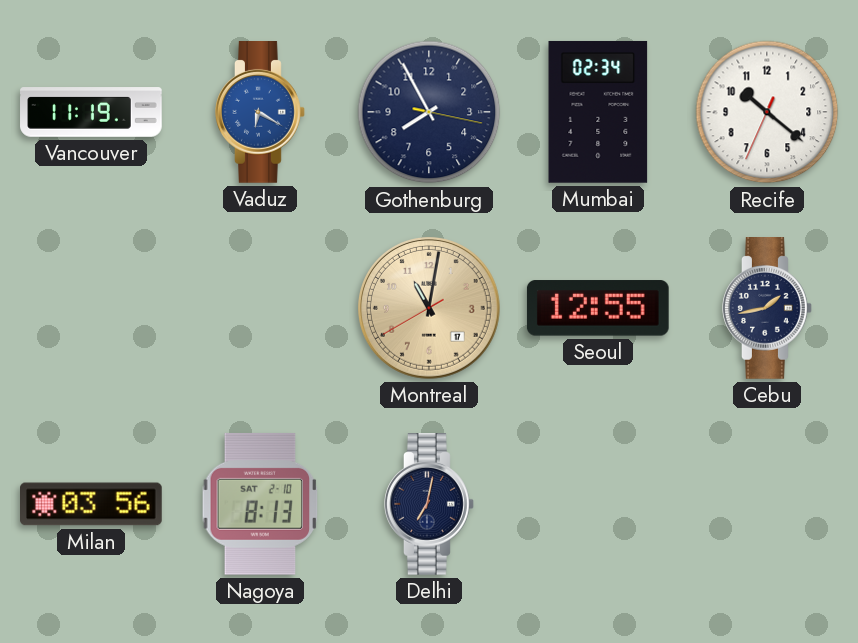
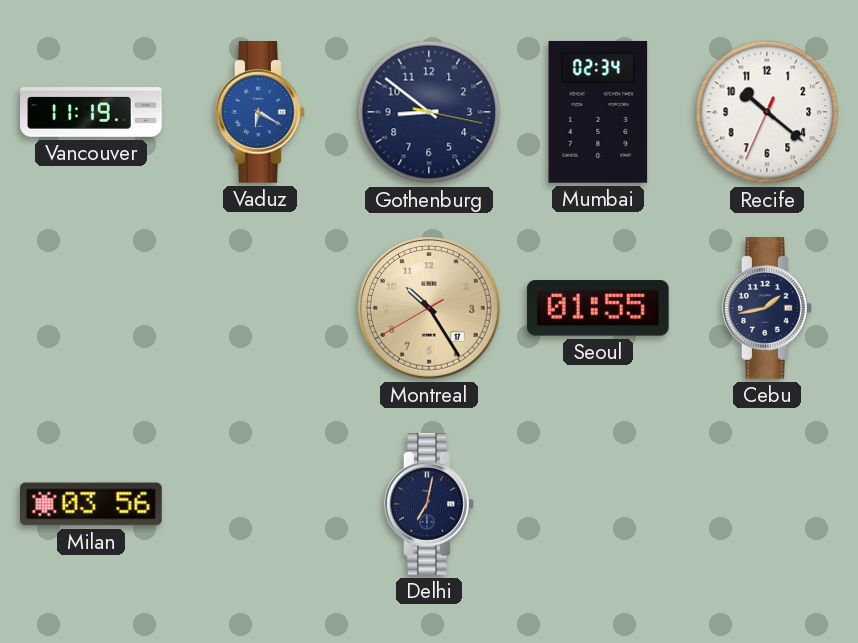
Gothenburg: 7:55 -> 8:51
Montreal: 11:01 -> 10:24
Seoul: 12:55 -> 01:55
Nagoya: 8:13 -> none
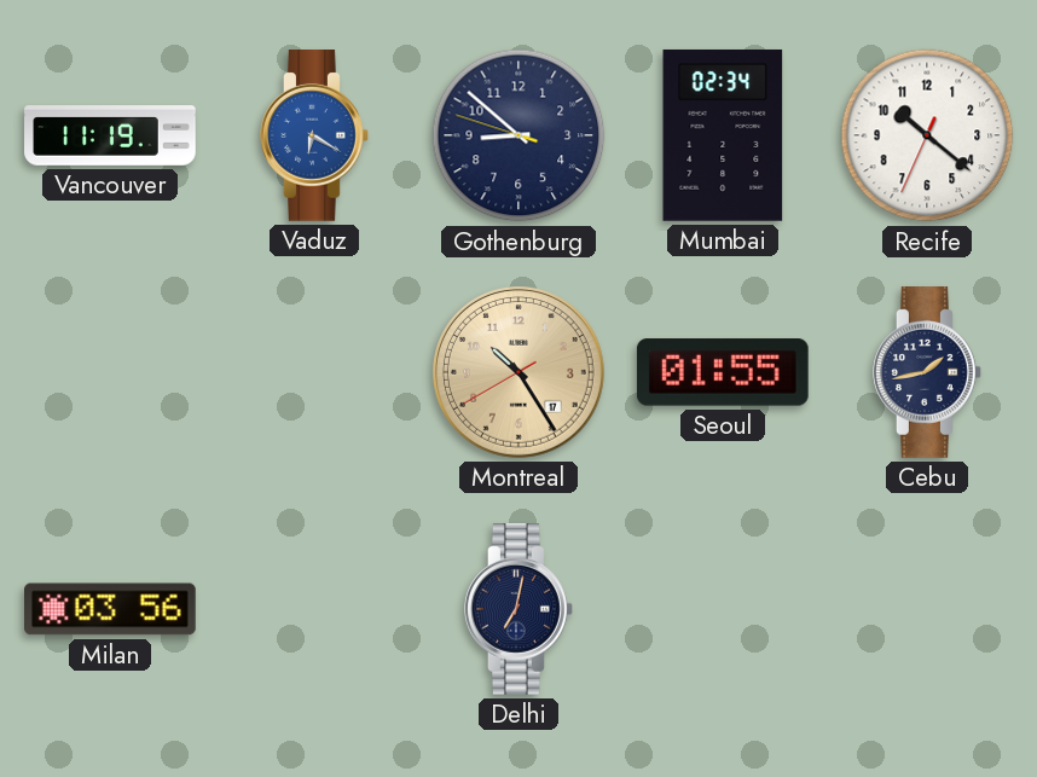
Gothenburg: 8:51:17 -> 8:51:48
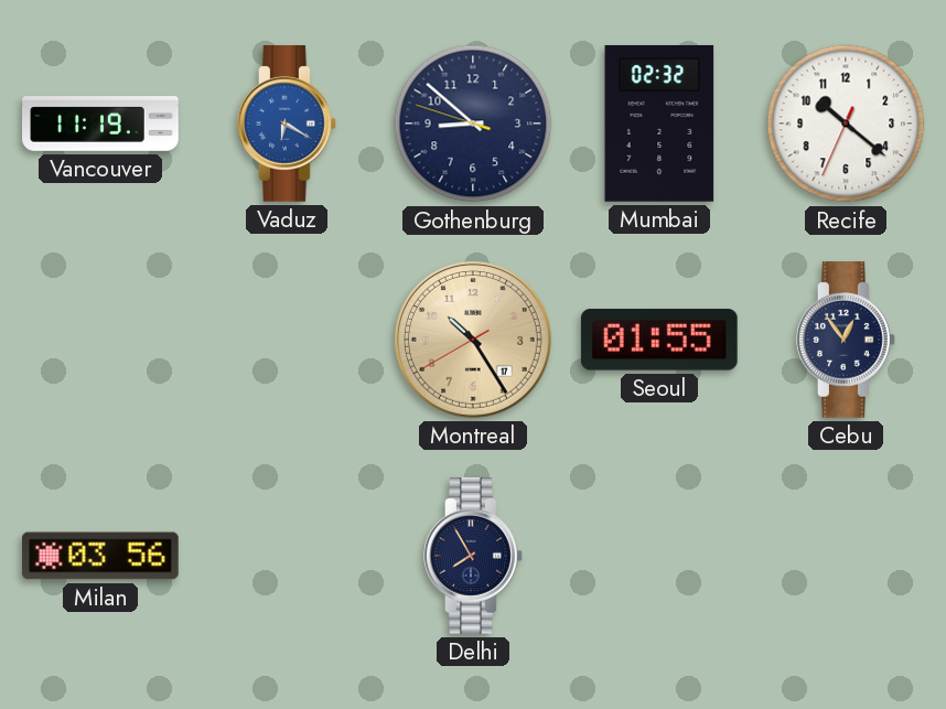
Mumbai: 02:34 -> 02:32
Cebu: 1:43 -> 12:54
Delhi: 7:02 -> 7:55
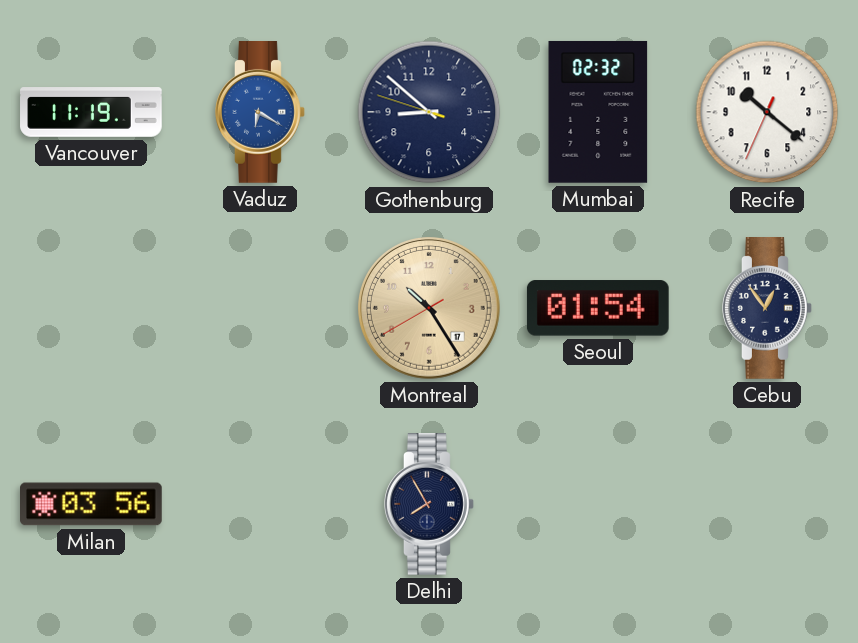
Seoul: 01:55 -> 01:54
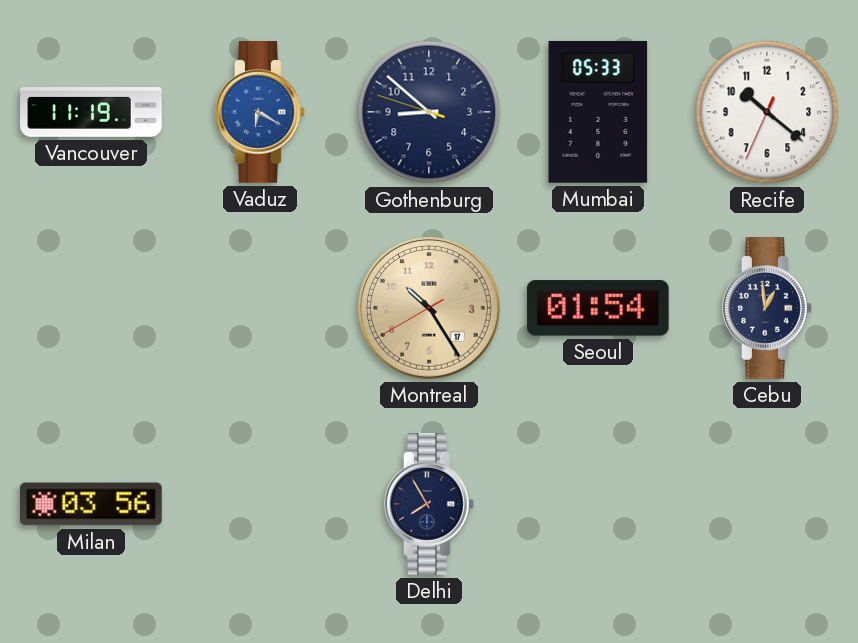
Mumbai: 02:32 -> 05:33
Cebu: 12:54 -> 12:59
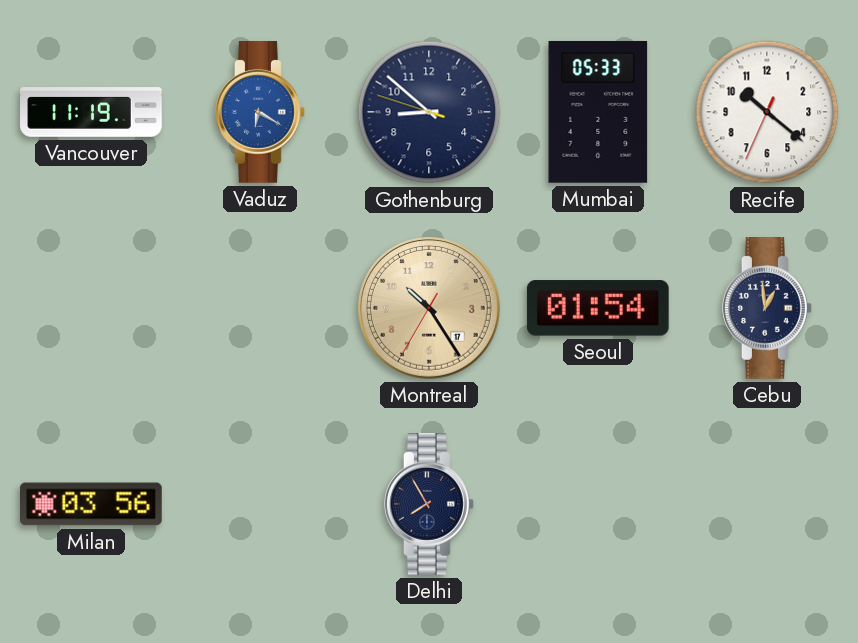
Montreal: 10:24:40 -> 10:24:35
